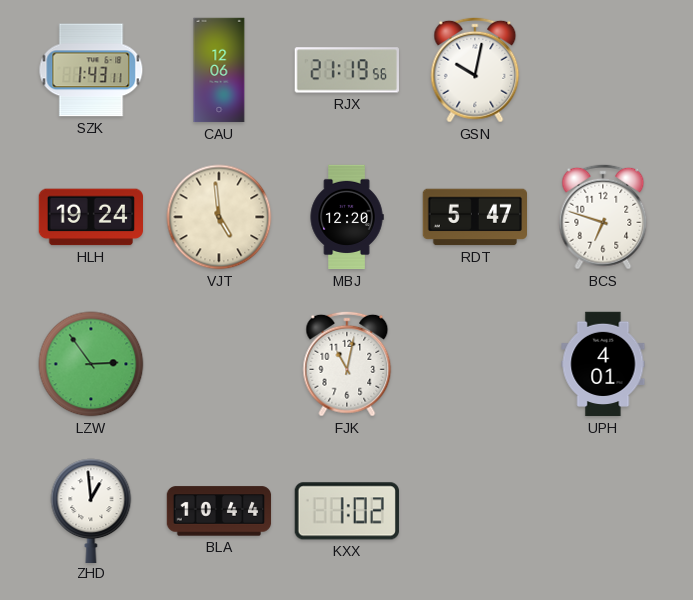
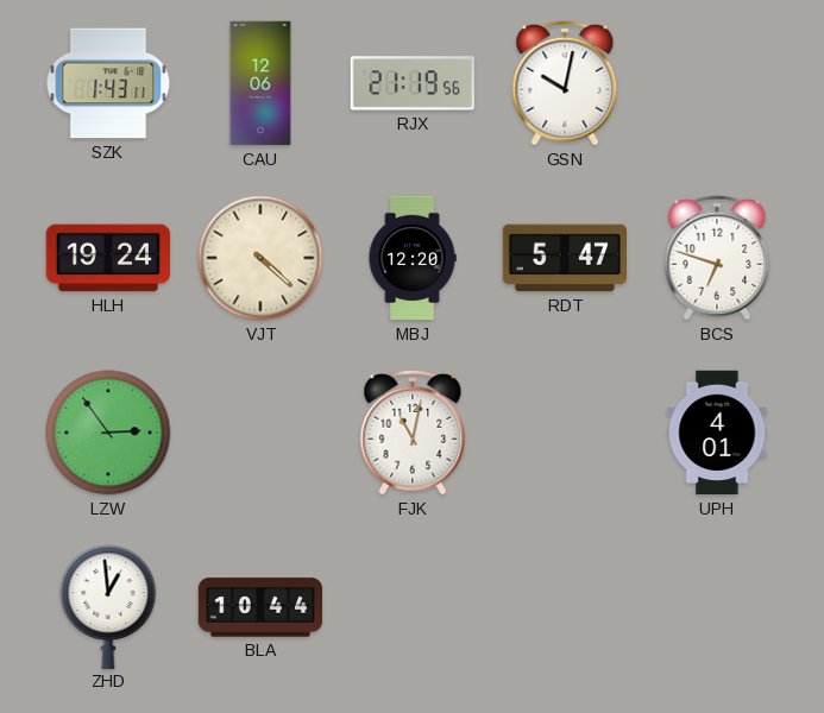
VJT: 4:59 -> 4:22
KXX: 1:02 -> none
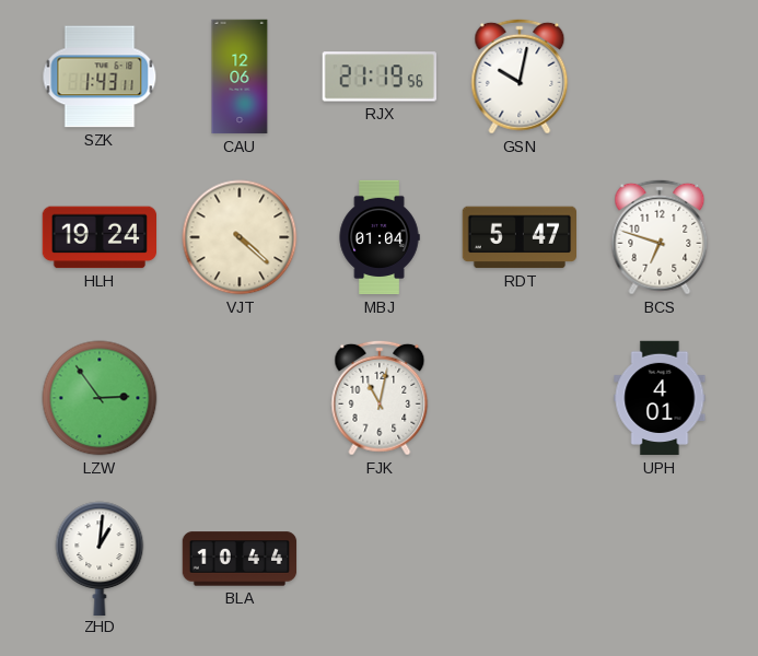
MBJ: 12:20 -> 01:04
ZHD: 12:59 -> 1:01
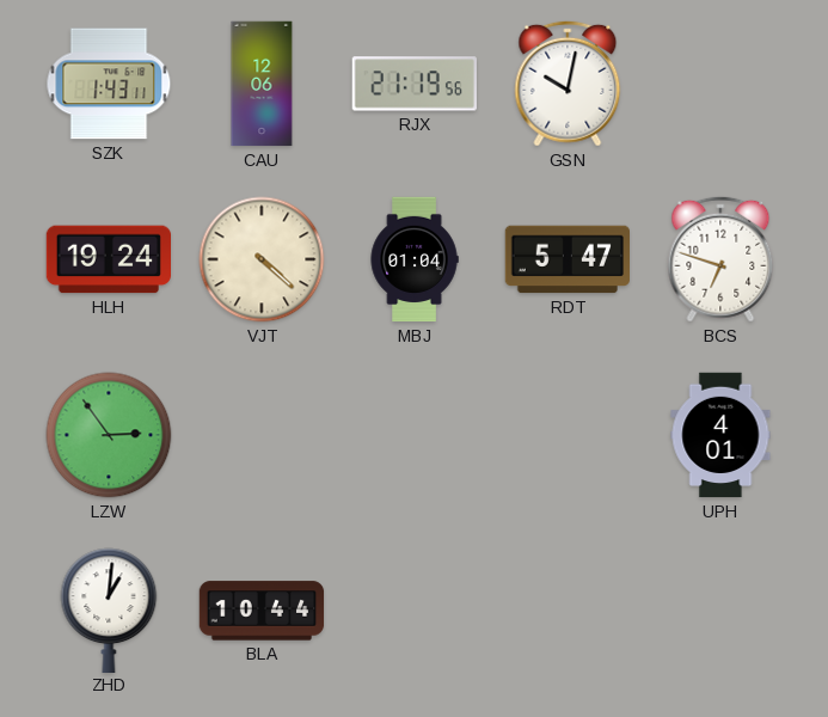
FJK: 11:02 -> none
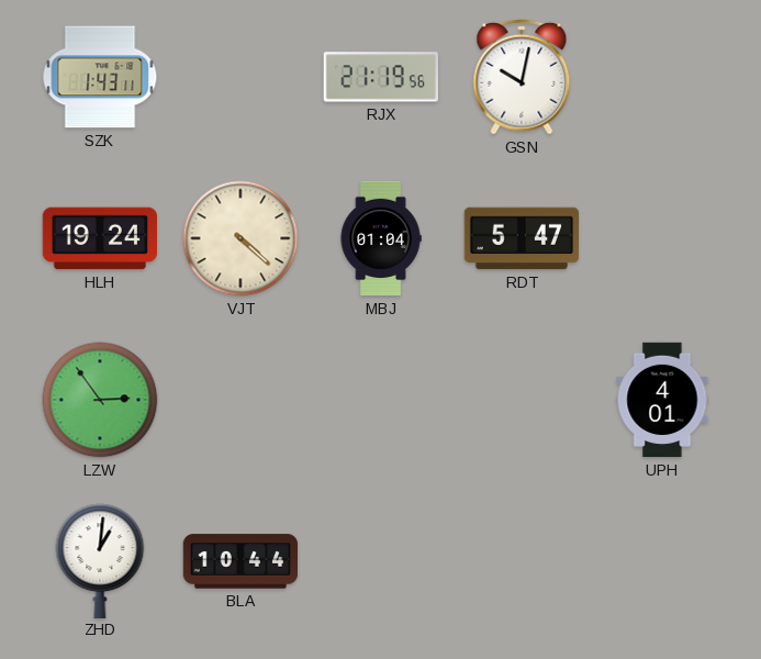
CAU: 12:06 -> none
BCS: 6:48 -> none
